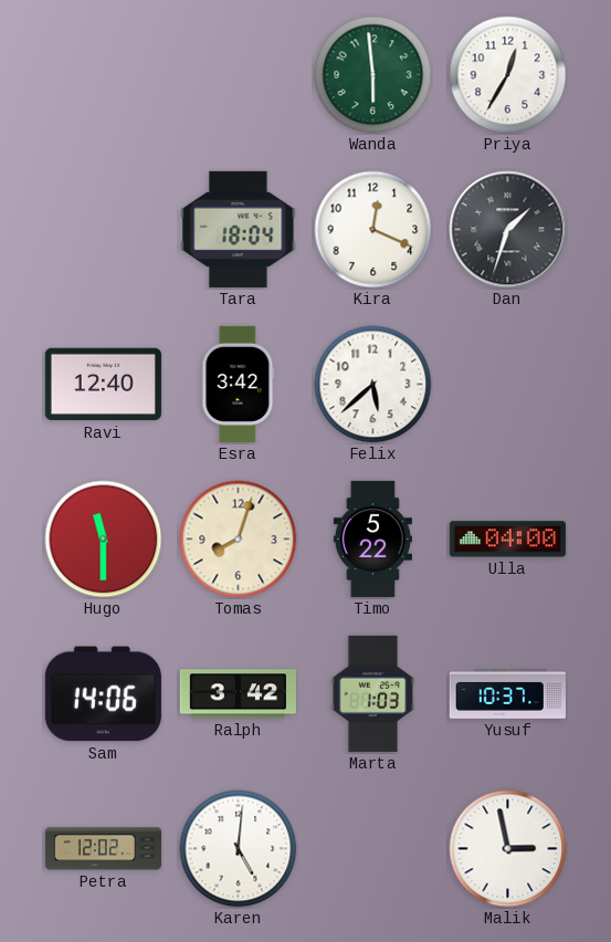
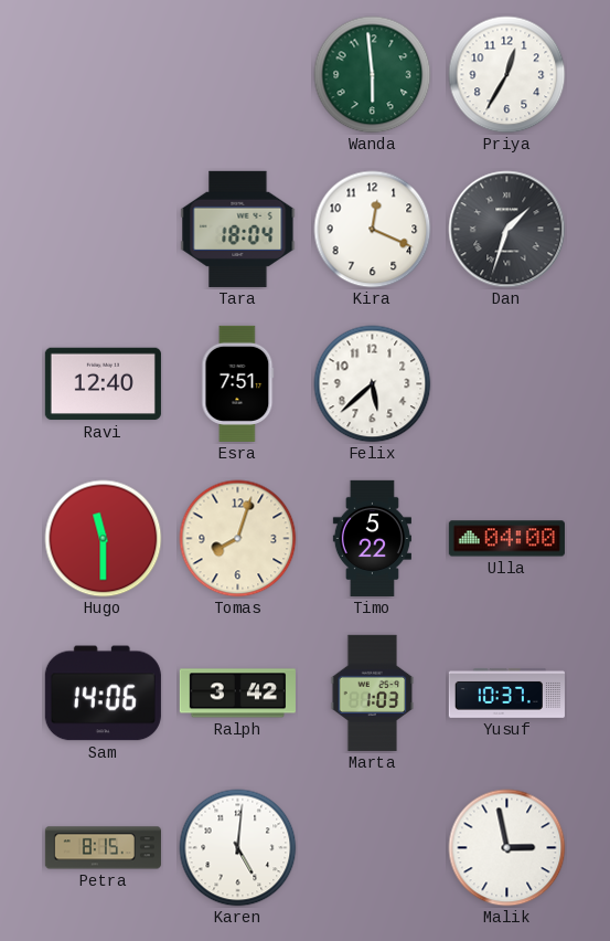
Esra: 3:42 -> 7:51
Petra: 12:02 -> 8:15
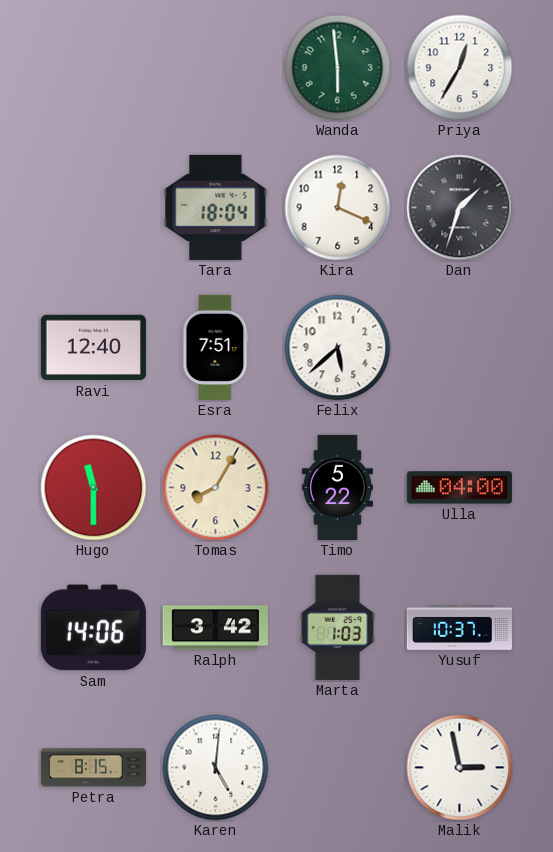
Tomas: 8:03 -> 8:05
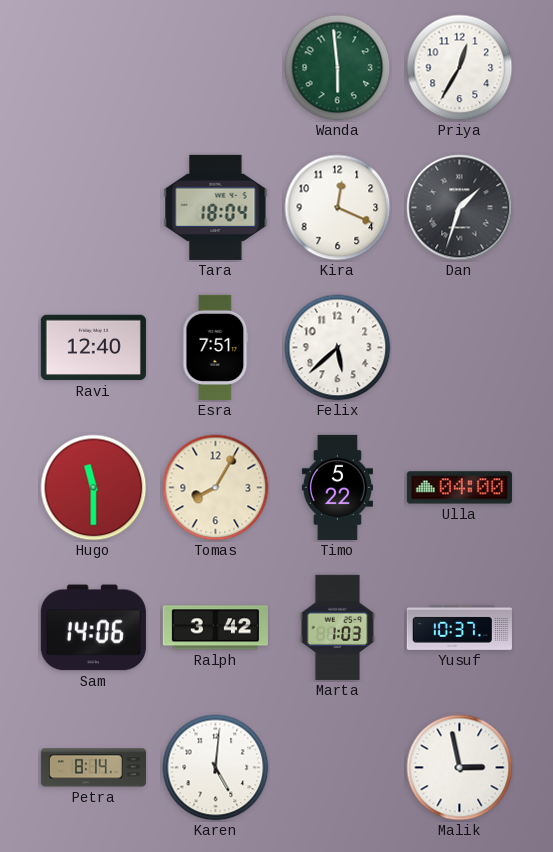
Petra: 8:15 -> 8:14
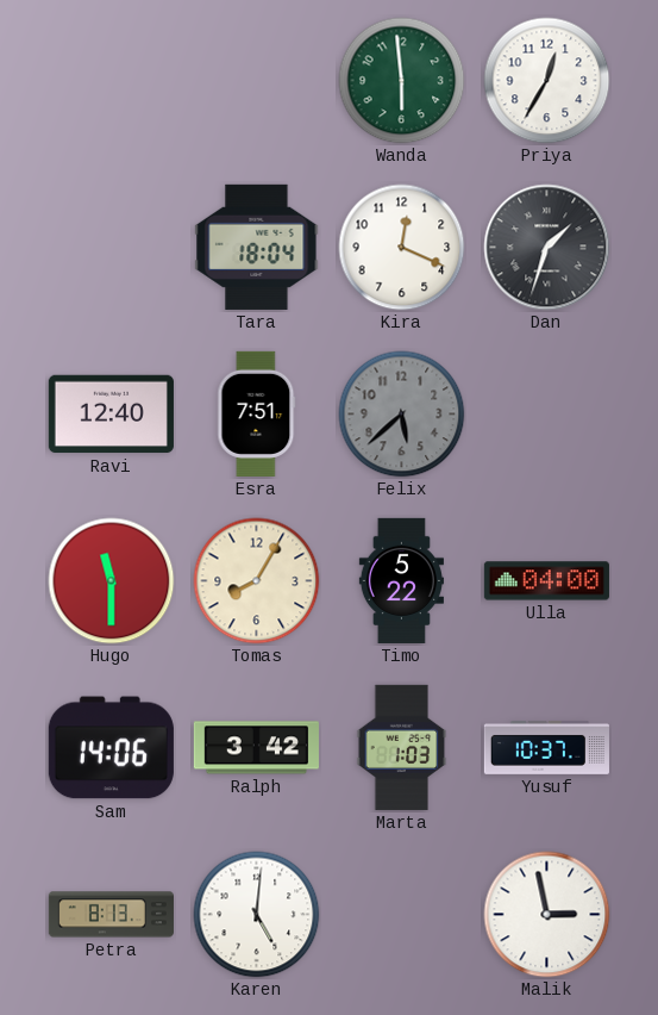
Felix dial: white -> grey
Petra: 8:14 -> 8:13
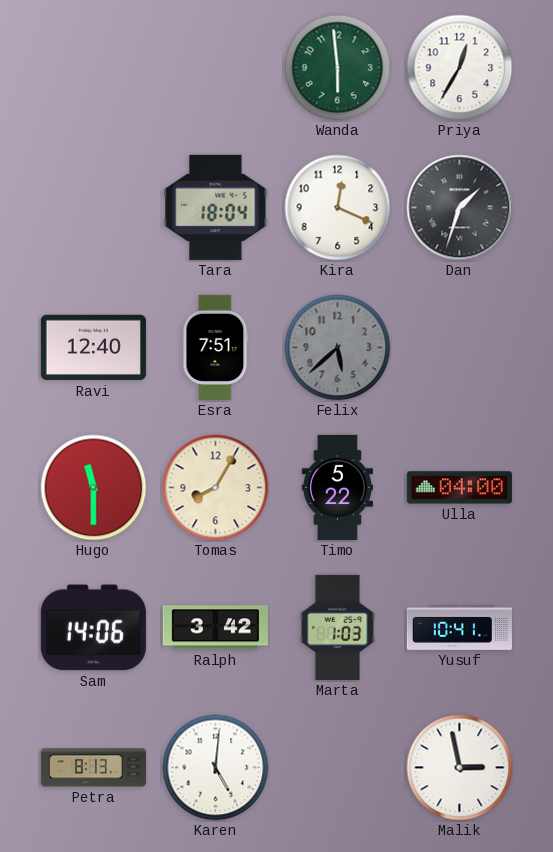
Yusuf: 10:37 -> 10:41
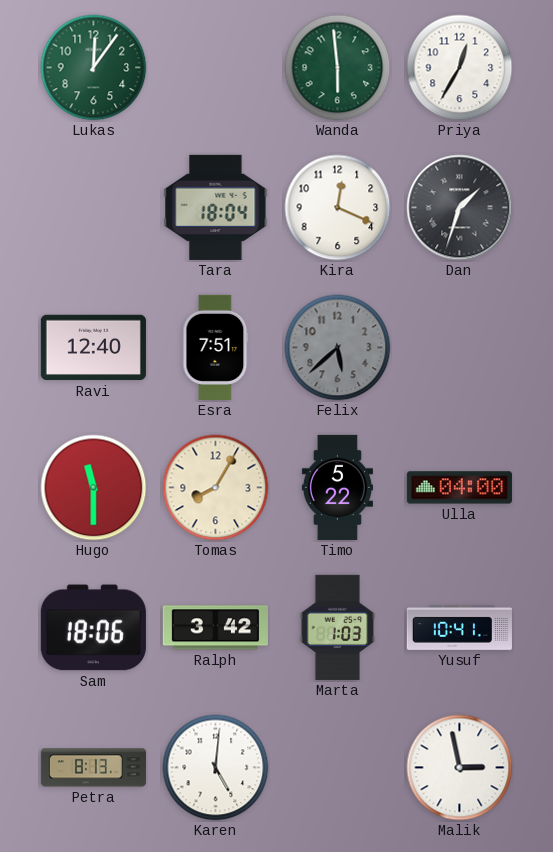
Lukas: none -> 12:06
Sam: 14:06 -> 18:06
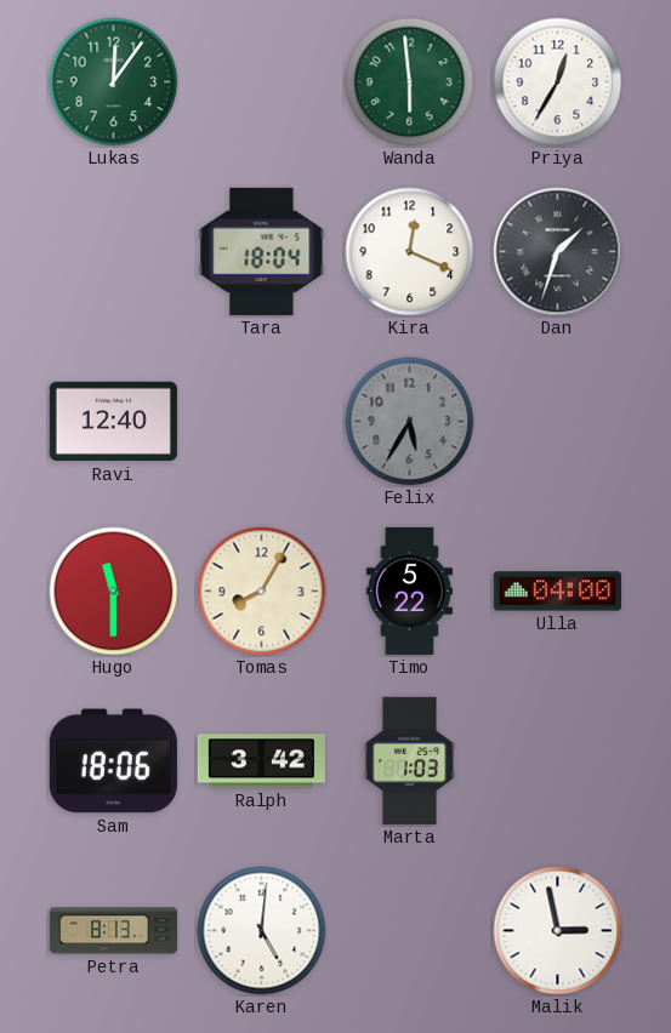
Esra: 7:51 -> none
Felix: 5:38 -> 5:35
Yusuf: 10:41 -> none
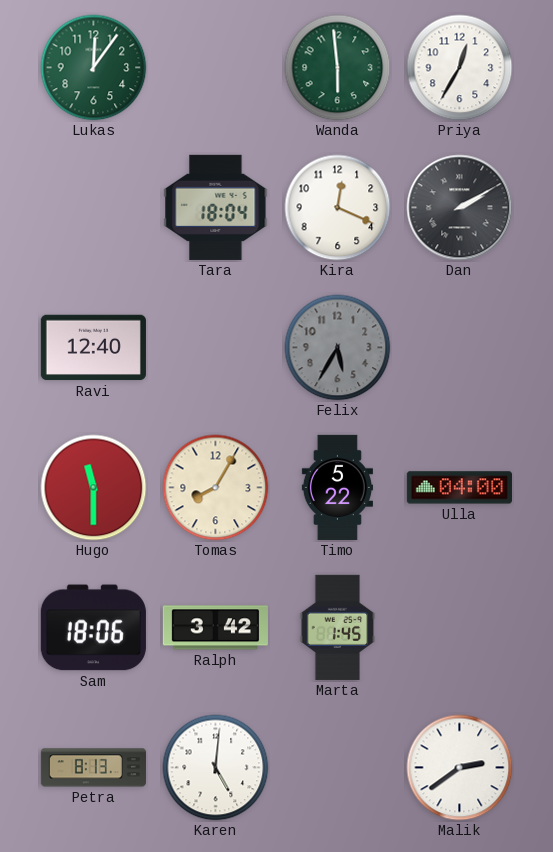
Dan: 1:33 -> 2:10
Marta: 1:03 -> 1:45
Malik: 2:58 -> 2:39
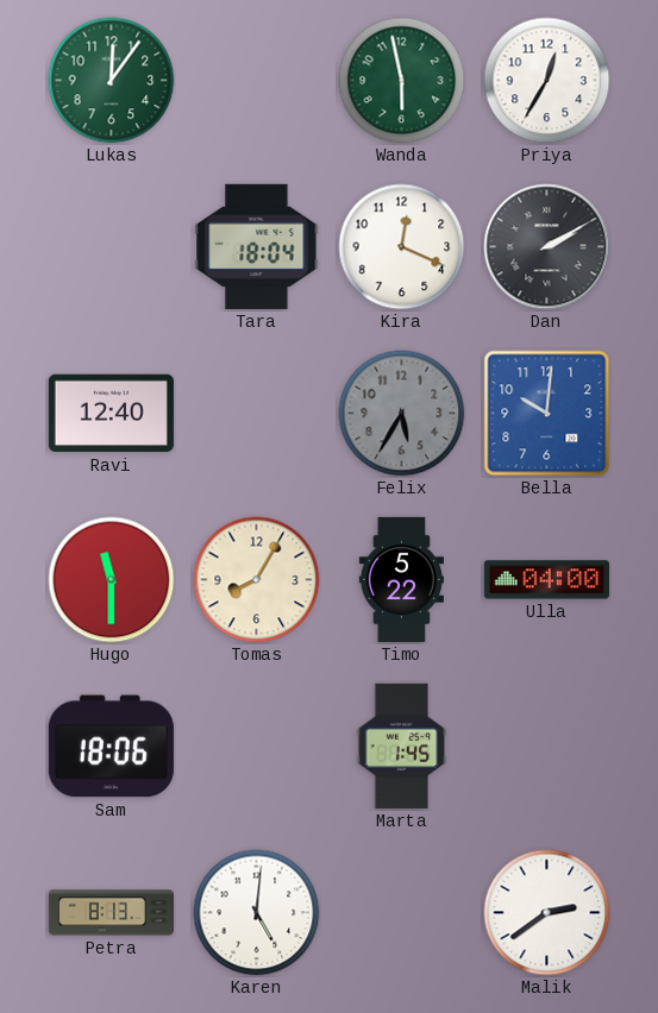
Wanda: 5:59 -> 5:58
Bella: none -> 10:01
Ralph: 3:42 -> none
